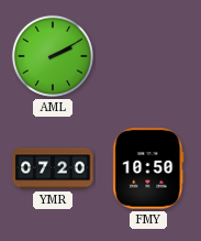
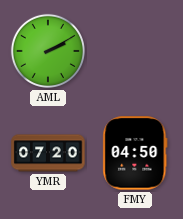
FMY: 10:50 -> 04:50
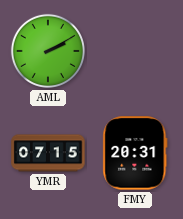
YMR: 07:20 -> 07:15
FMY: 04:50 -> 20:31
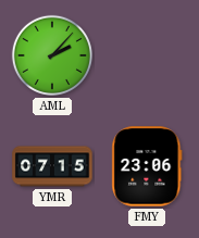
AML: 2:10 -> 2:07
FMY: 20:31 -> 23:06
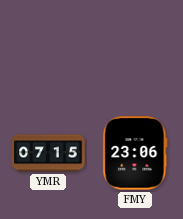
AML: 2:07 -> none
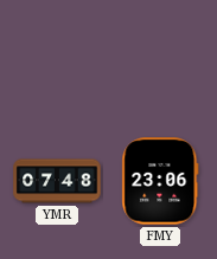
YMR: 07:15 -> 07:48
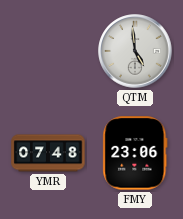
QTM: none -> 4:59
